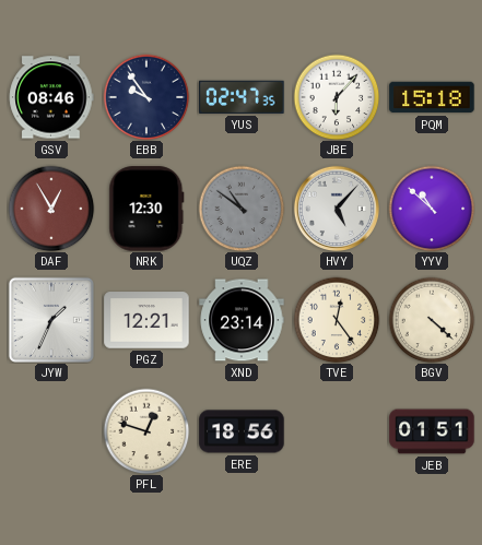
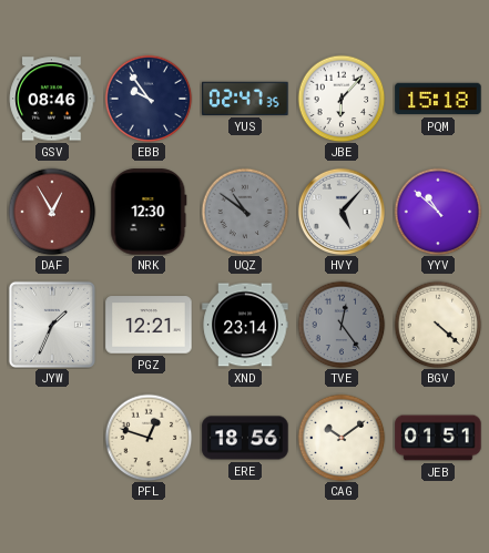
TVE dial: cream -> grey
CAG: none -> 10:09
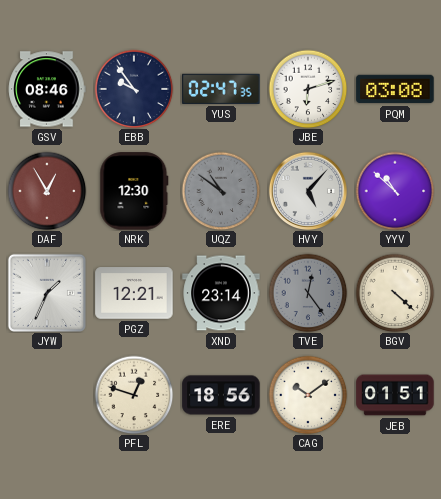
JBE: 6:07 -> 6:12
PQM: 15:18 -> 03:08
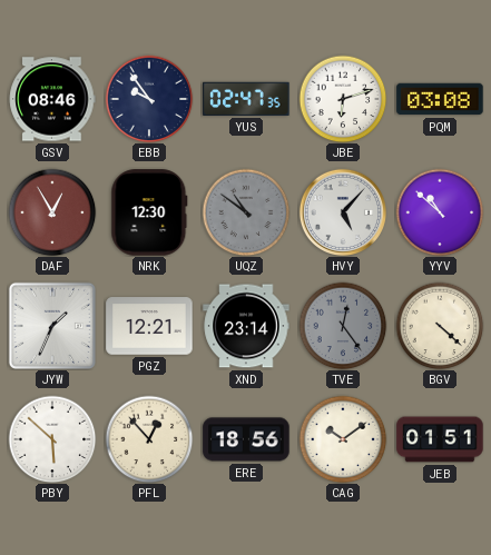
PBY: none -> 5:52
PFL: 12:48 -> 12:53
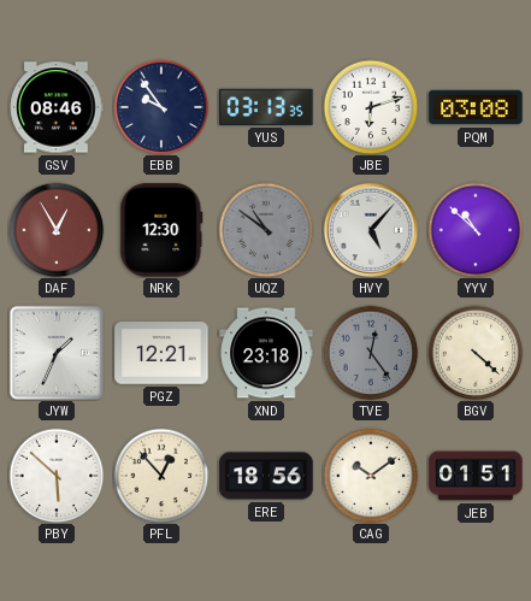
YUS: 02:47 -> 03:13
XND: 23:14 -> 23:18
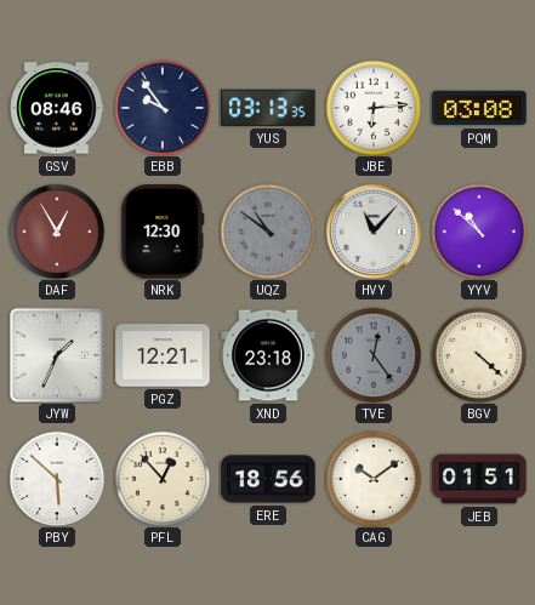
JBE: 6:12 -> 6:14
HVY: 5:07 -> 11:07
